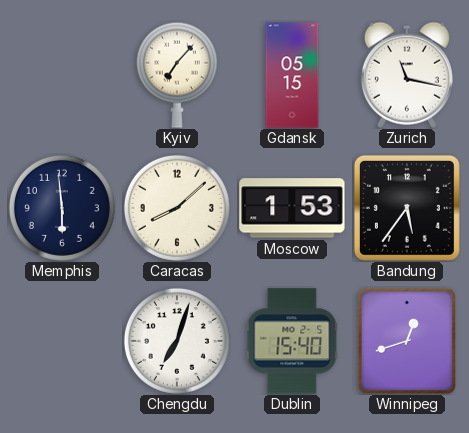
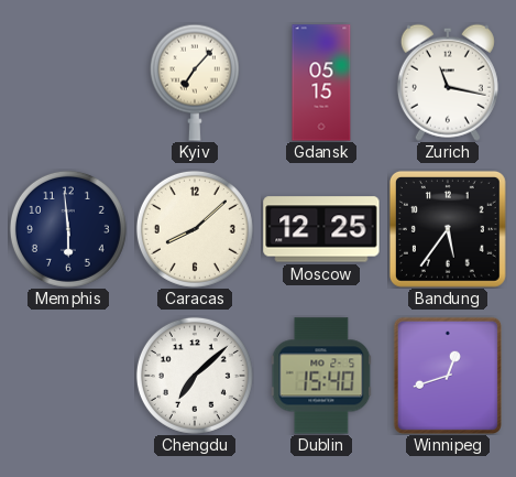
Moscow: 1:53 -> 12:25
Chengdu: 7:03 -> 7:08
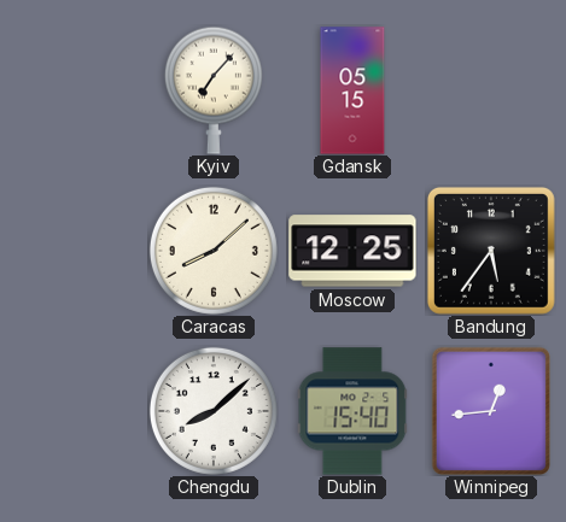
Zurich: 11:17 -> none
Memphis: 5:59 -> none
Chengdu: 7:08 -> 8:08
Winnipeg: 12:42 -> 12:44
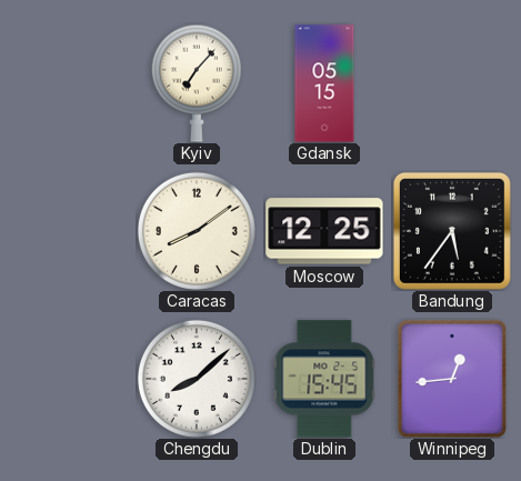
Caracas: 8:08 -> 8:09
Dublin: 15:40 -> 15:45
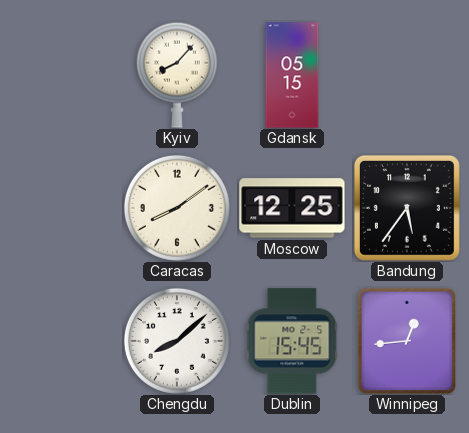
Kyiv: 7:07 -> 8:07
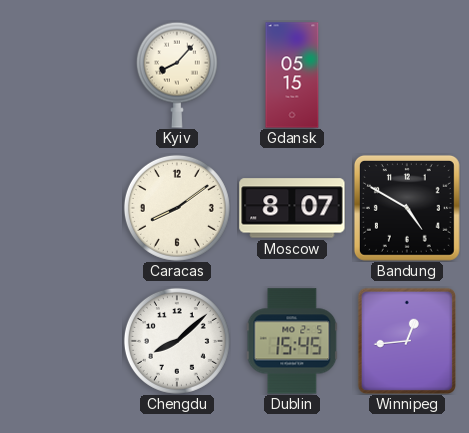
Moscow: 12:25 -> 8:07
Bandung: 5:36 -> 4:50
